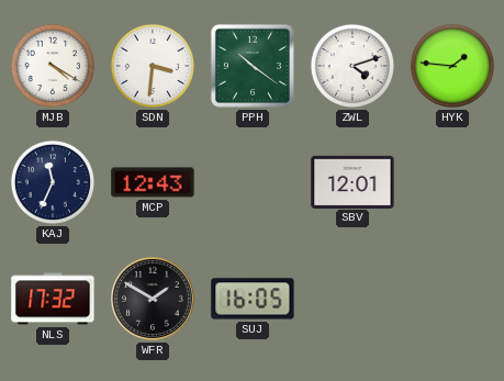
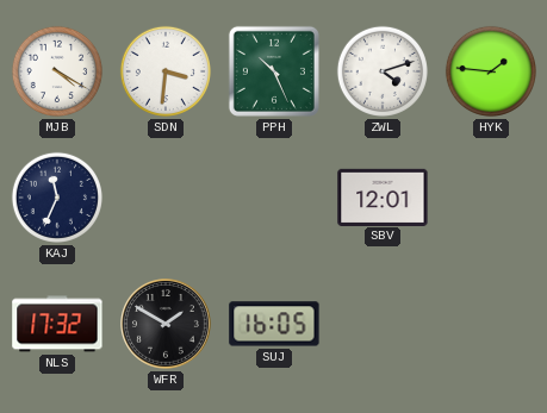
PPH: 10:21 -> 10:26
MCP: 12:43 -> none
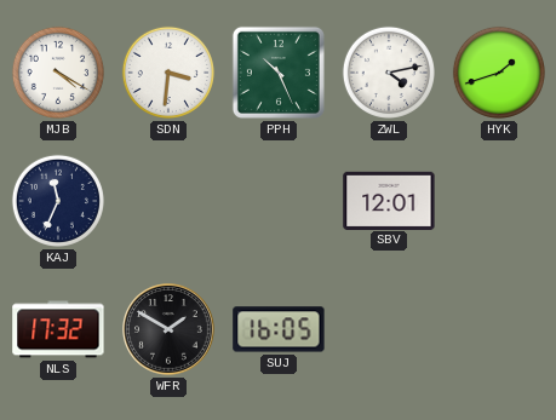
ZWL: 4:12 -> 4:13
HYK: 1:46 -> 1:42
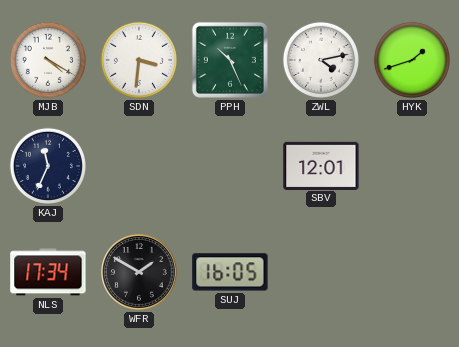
NLS: 17:32 -> 17:34
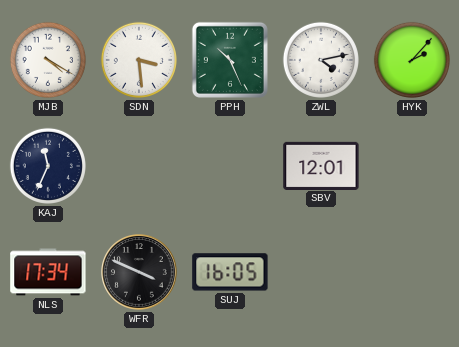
SDN: 3:31 -> 3:29
HYK: 1:42 -> 2:07
WFR: 1:50 -> 3:49
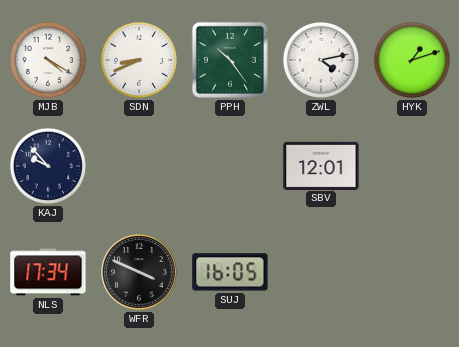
SDN: 3:29 -> 8:41
PPH: 10:26 -> 10:24
HYK: 2:07 -> 1:12
KAJ: 11:34 -> 9:53
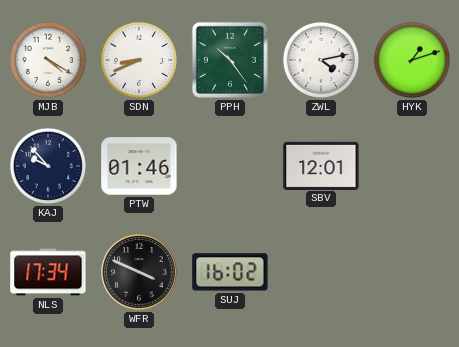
PTW: none -> 01:46
SUJ: 16:05 -> 16:02
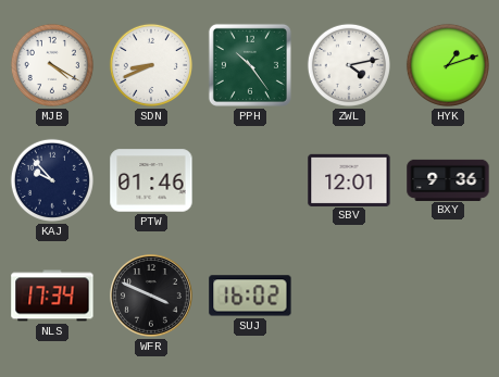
BXY: none -> 9:36
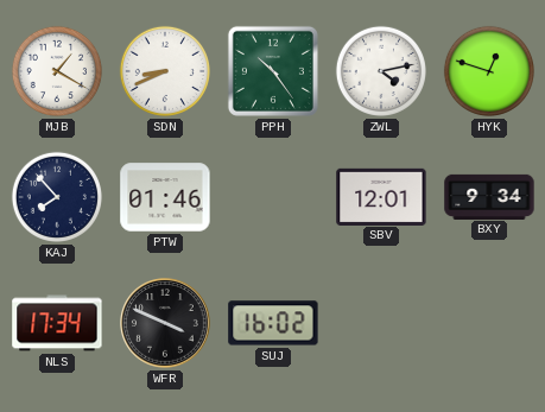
MJB: 4:20 -> 1:20
HYK: 1:12 -> 12:48
KAJ: 9:53 -> 7:53
BXY: 9:36 -> 9:34
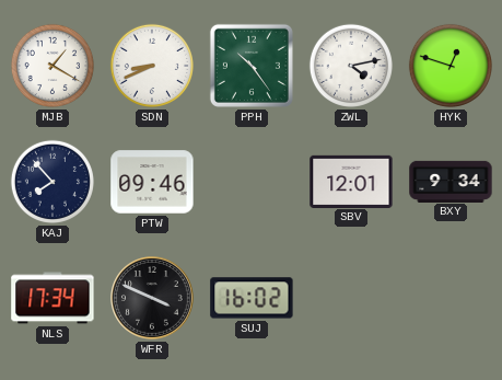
PTW: 01:46 -> 09:46
